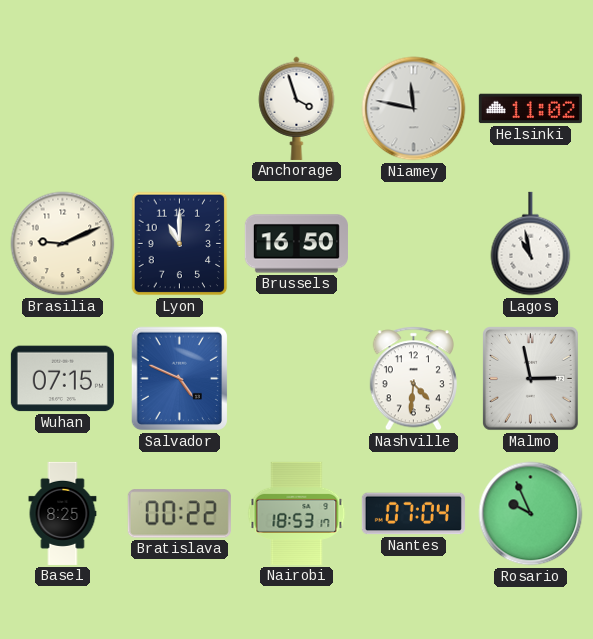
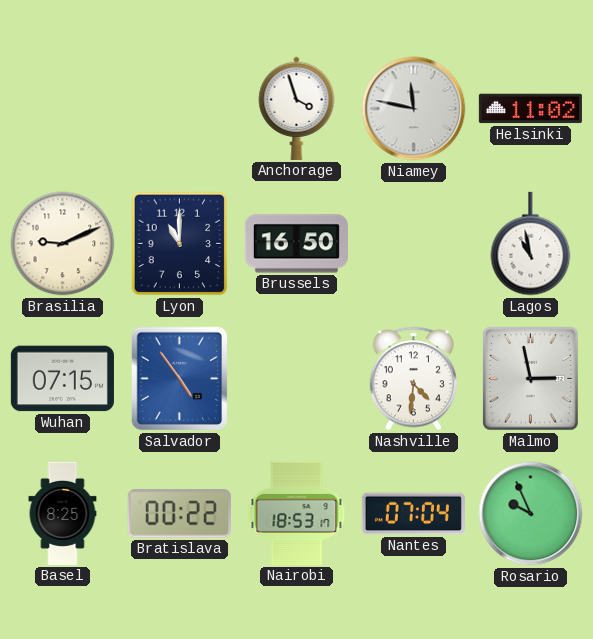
Salvador: 4:49 -> 4:54
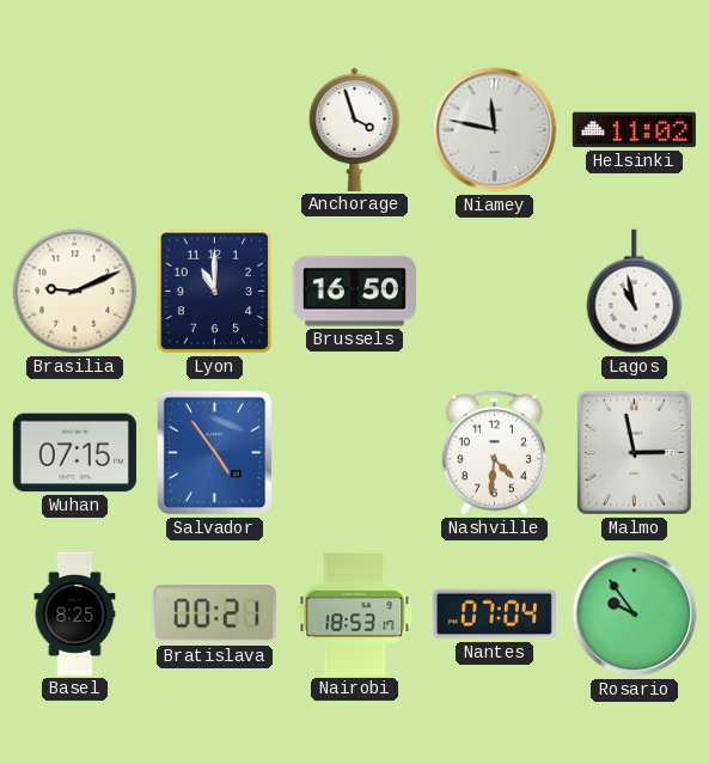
Bratislava: 00:22 -> 00:21
Rosario: 9:56 -> 9:54
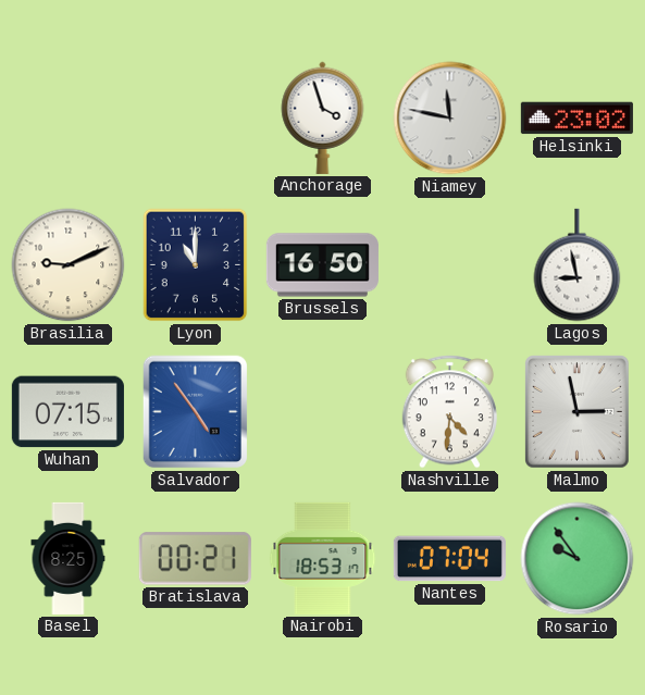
Helsinki: 11:02 -> 23:02
Lagos: 10:58 -> 8:58
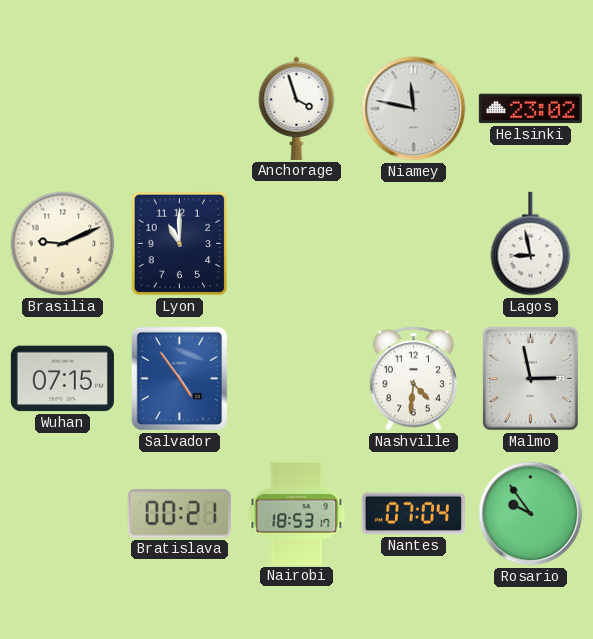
Brussels: 16:50 -> none
Basel: 8:25 -> none
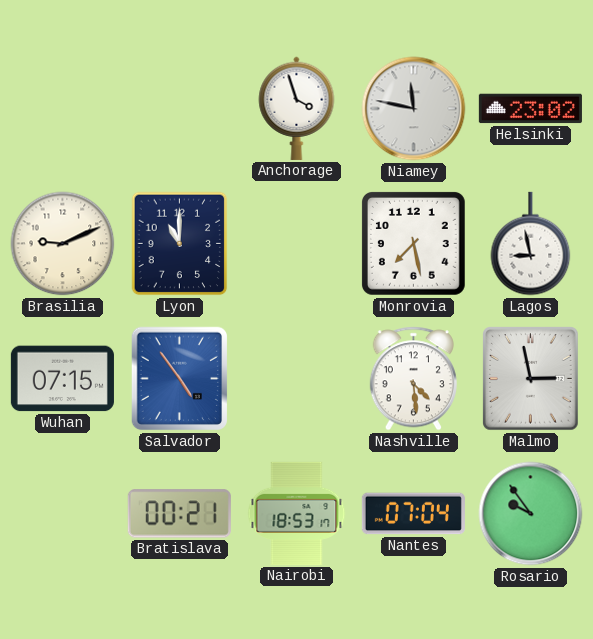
Monrovia: none -> 7:28
Nashville: 4:31 -> 4:29
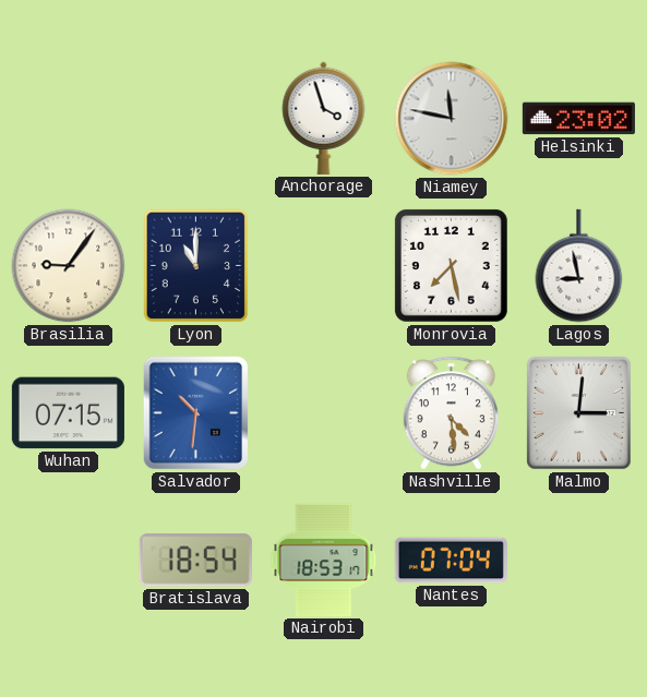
Brasilia: 9:11 -> 9:06
Salvador: 4:54 -> 10:31
Malmo: 2:58 -> 3:01
Bratislava: 00:21 -> 18:54
Rosario: 9:54 -> none
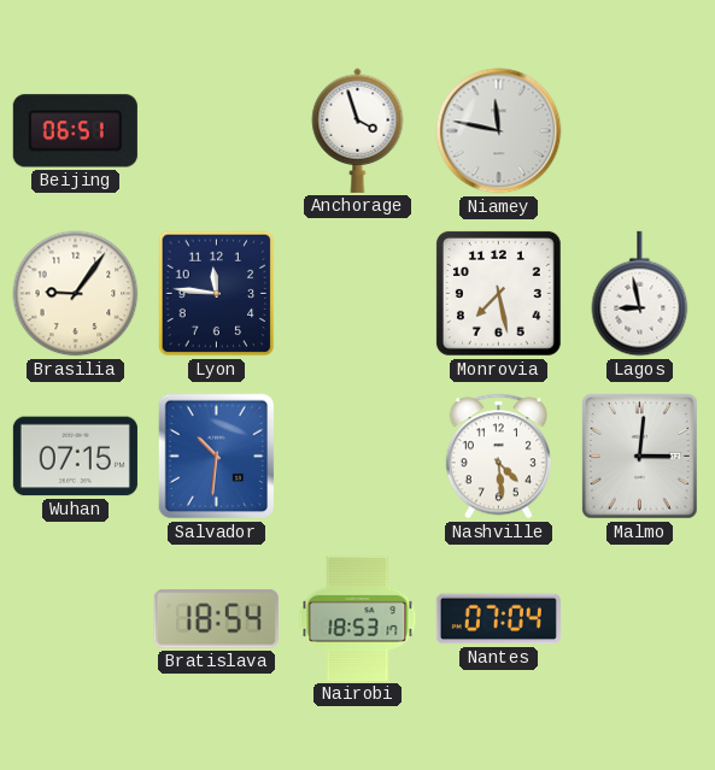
Beijing: none -> 06:51
Helsinki: 23:02 -> none
Lyon: 11:00 -> 11:46
